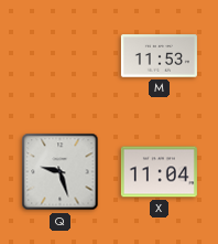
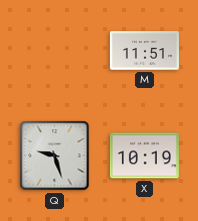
M: 11:53 -> 11:51
X: 11:04 -> 10:19
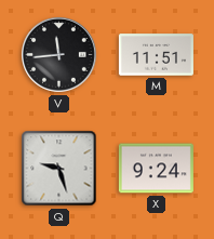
V: none -> 11:44
X: 10:19 -> 9:24
